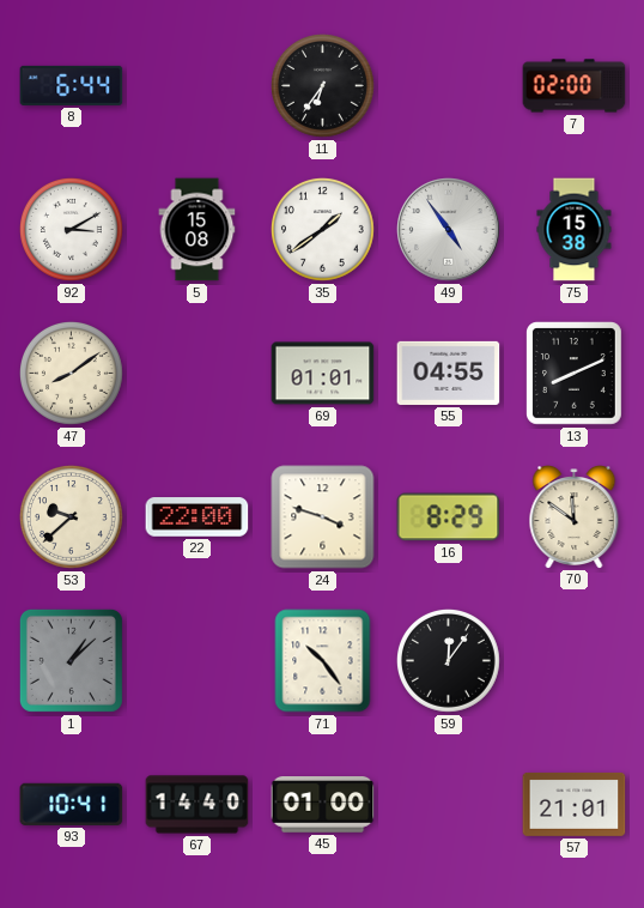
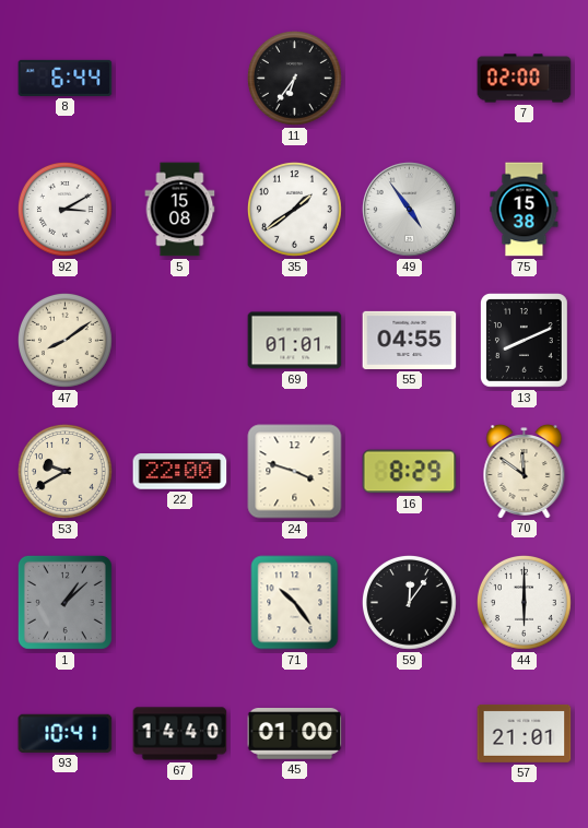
53: 9:38 -> 9:40
44: none -> 6:00
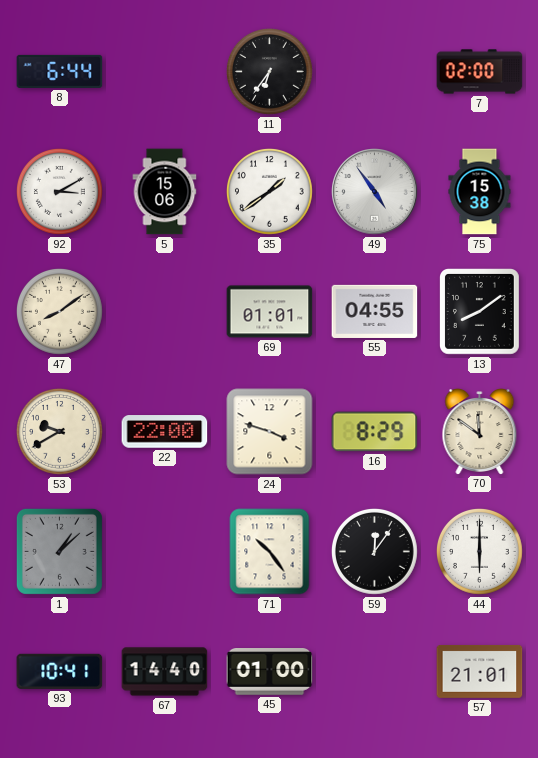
5: 15:08 -> 15:06
13: 8:11 -> 8:09
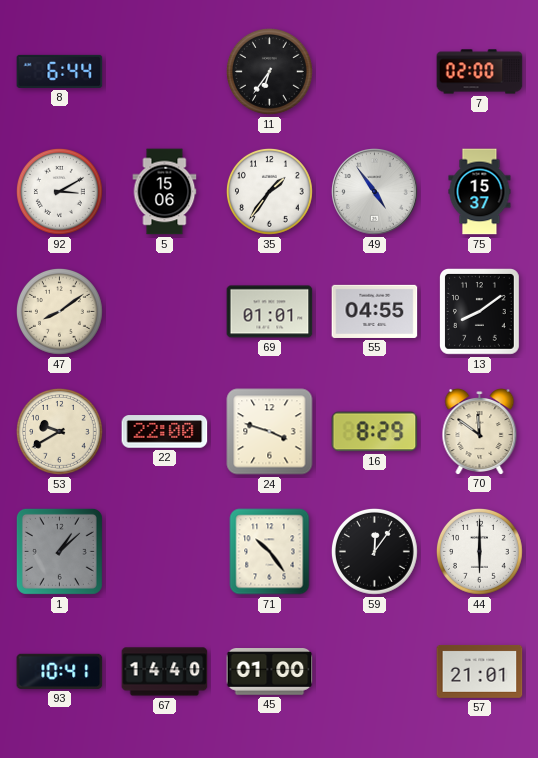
35: 1:39 -> 1:36
75: 15:38 -> 15:37
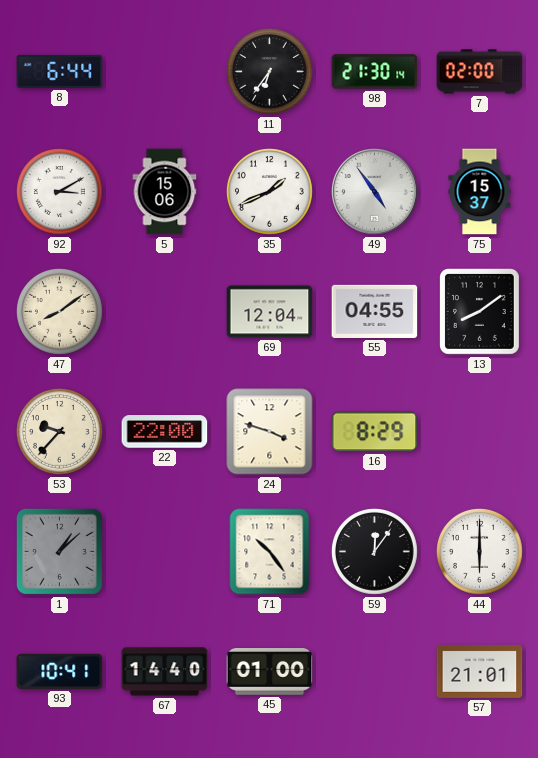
98: none -> 21:30
35: 1:36 -> 1:41
69: 01:01 -> 12:04
53: 9:40 -> 9:37
70: 11:51 -> none
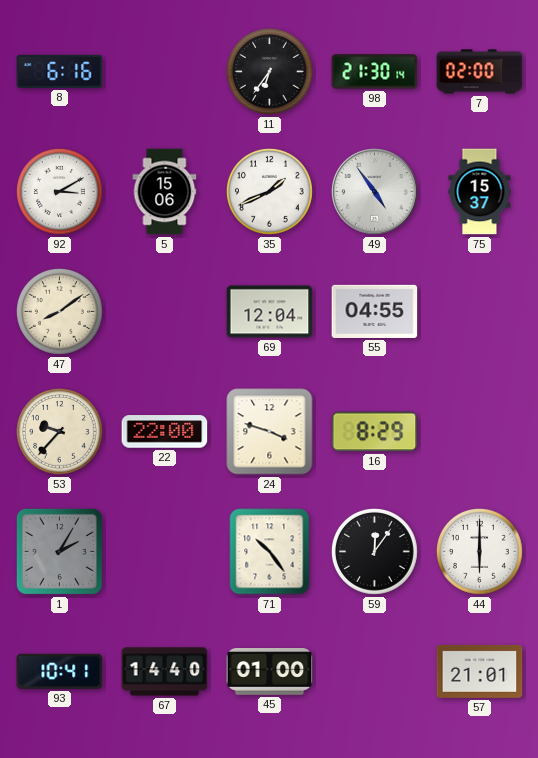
8: 6:44 -> 6:16
13: 8:09 -> none
1: 1:08 -> 2:05
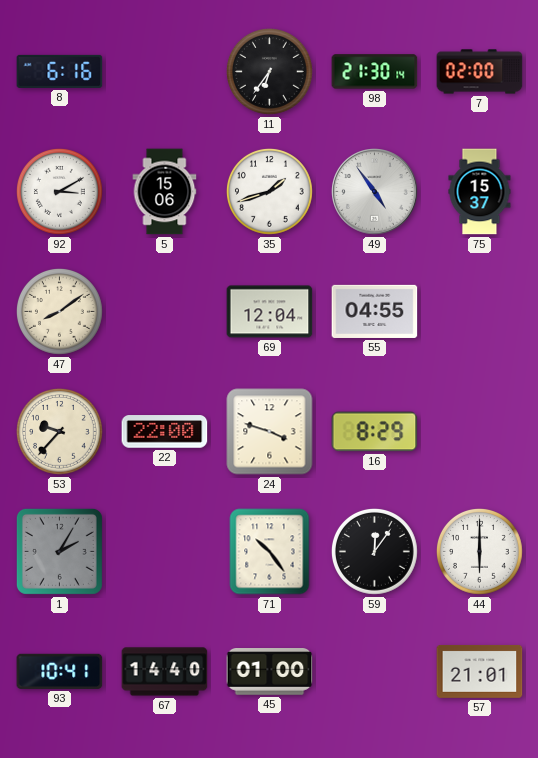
35: 1:41 -> 1:42
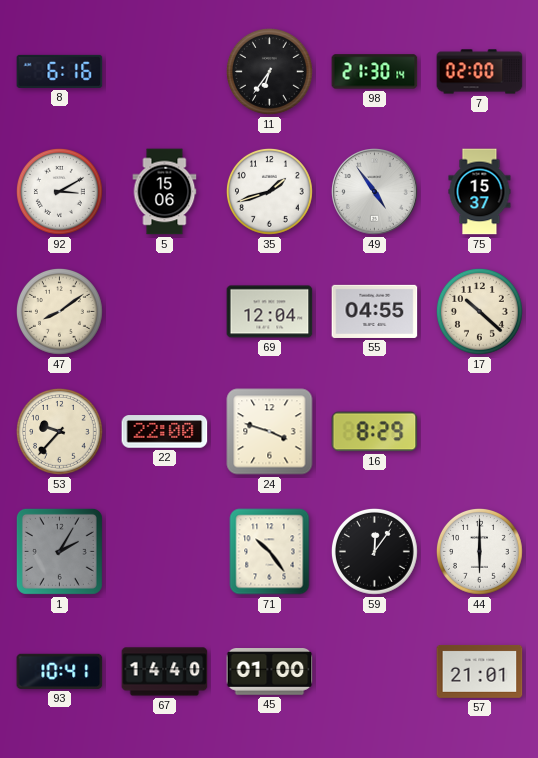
17: none -> 10:22
